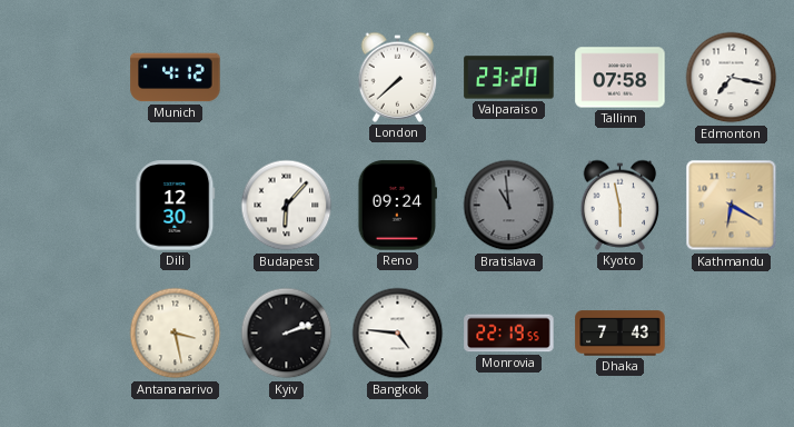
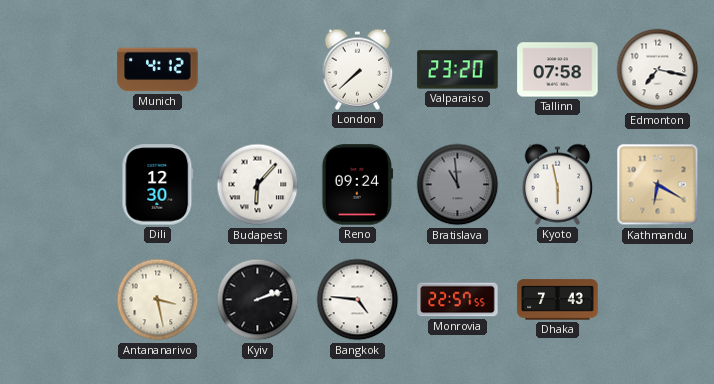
Monrovia: 22:19 -> 22:57
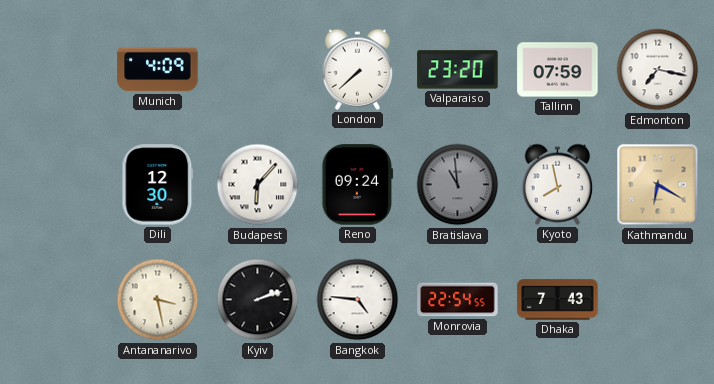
Munich: 4:12 -> 4:09
Tallinn: 07:58 -> 07:59
Kyoto: 5:58 -> 7:58
Monrovia: 22:57 -> 22:54
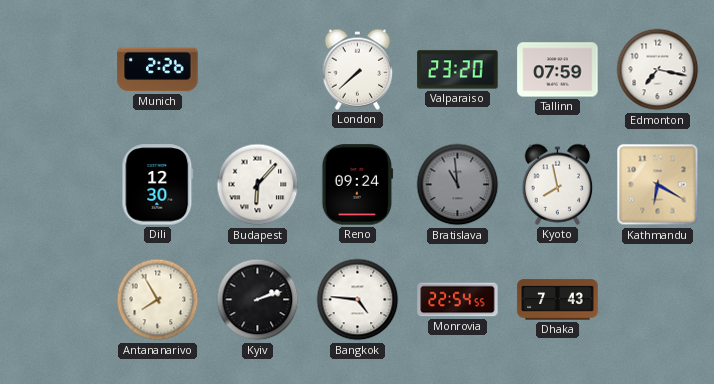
Munich: 4:09 -> 2:26
Antananarivo: 3:28 -> 7:55
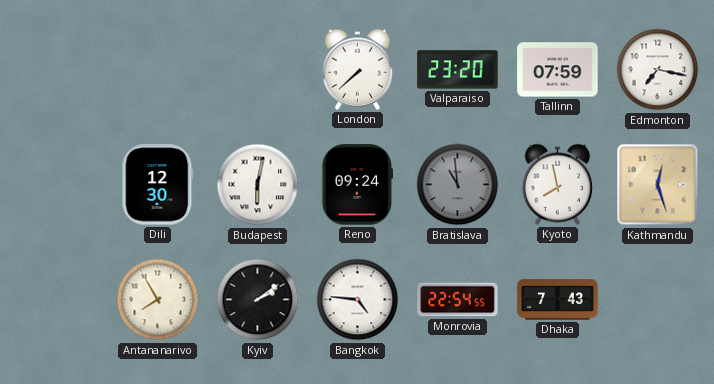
Munich: 2:26 -> none
Budapest: 6:07 -> 6:02
Kathmandu: 6:20 -> 12:27
Kyiv: 2:12 -> 2:09
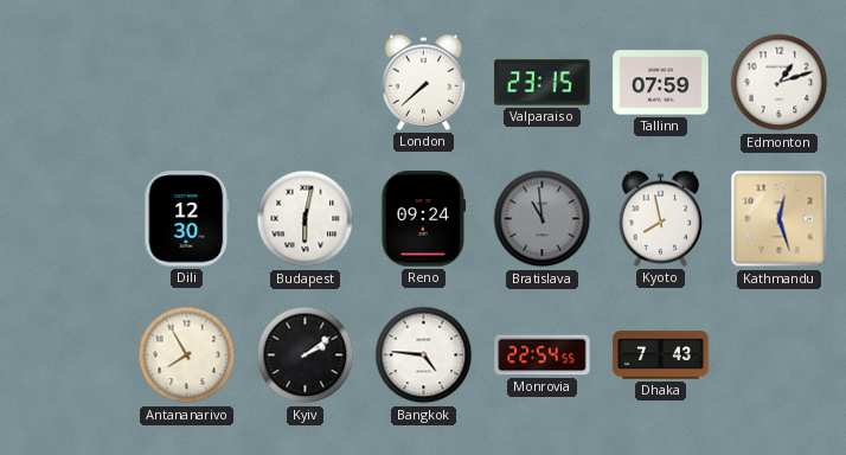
Valparaiso: 23:20 -> 23:15
Edmonton: 7:17 -> 1:12
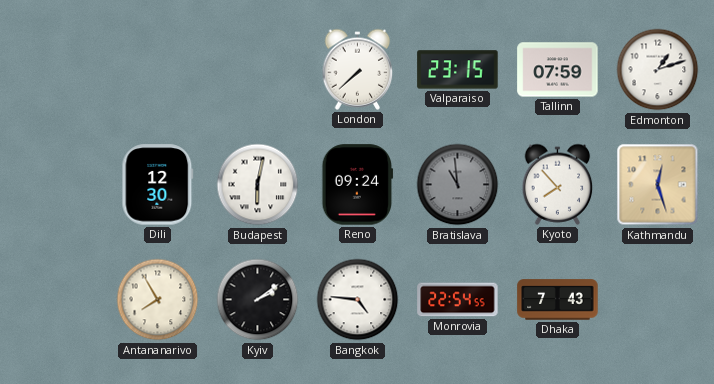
Kyoto: 7:58 -> 7:53
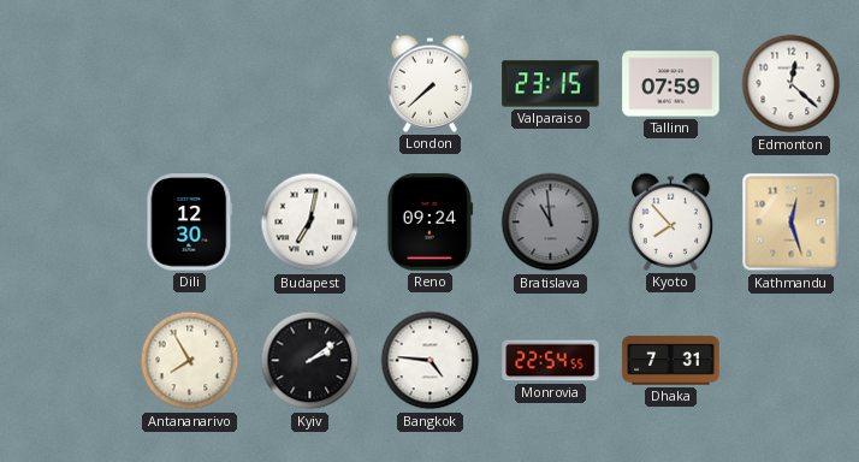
Edmonton: 1:12 -> 12:22
Budapest: 6:02 -> 7:02
Dhaka: 7:43 -> 7:31
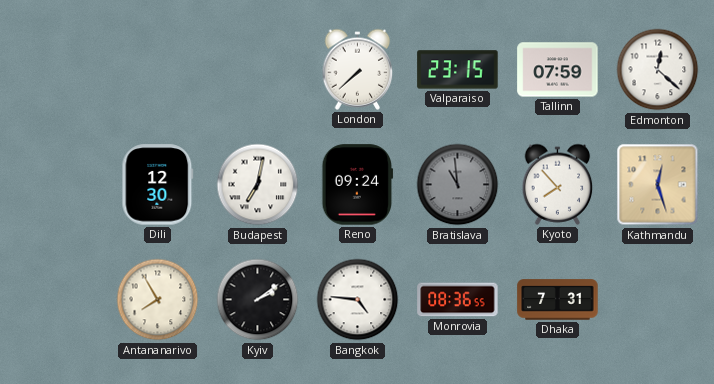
Monrovia: 22:54 -> 08:36
